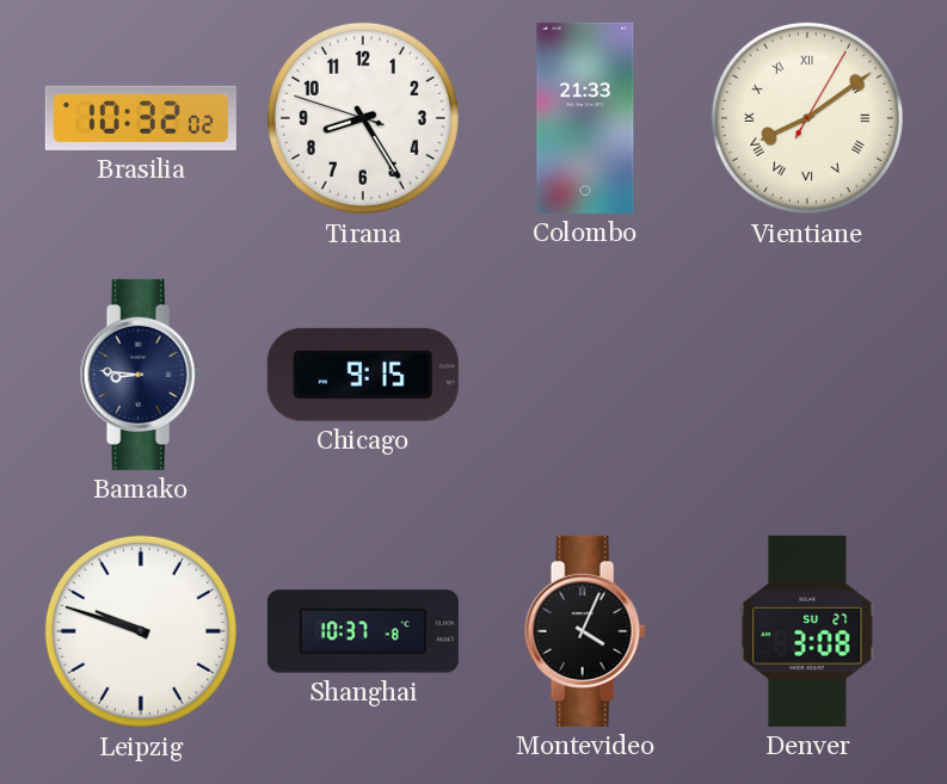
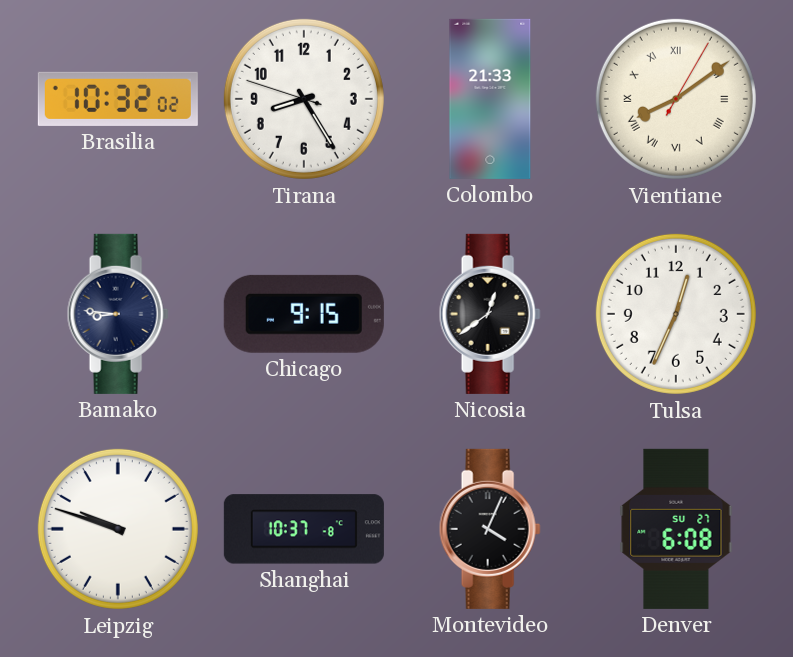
Nicosia: none -> 12:39
Tulsa: none -> 12:34
Denver: 3:08 -> 6:08
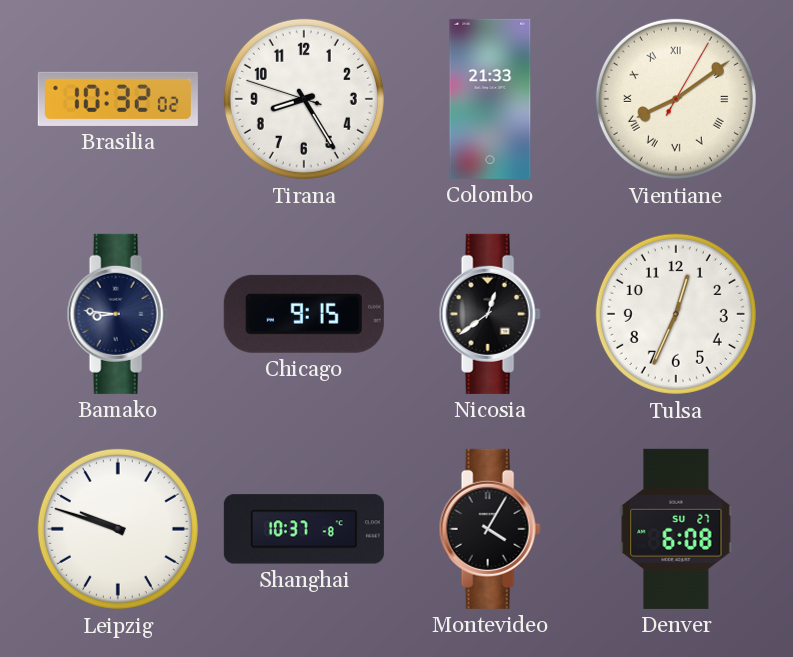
Montevideo: 4:04 -> 4:05
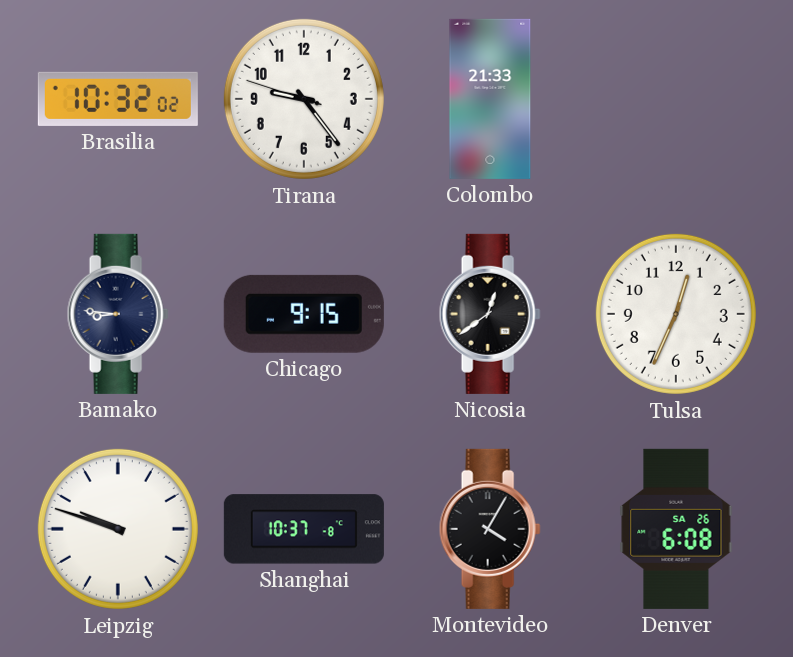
Tirana: 8:24 -> 9:23
Vientiane: 8:09 -> none
Denver date: SU 27 -> SA 26
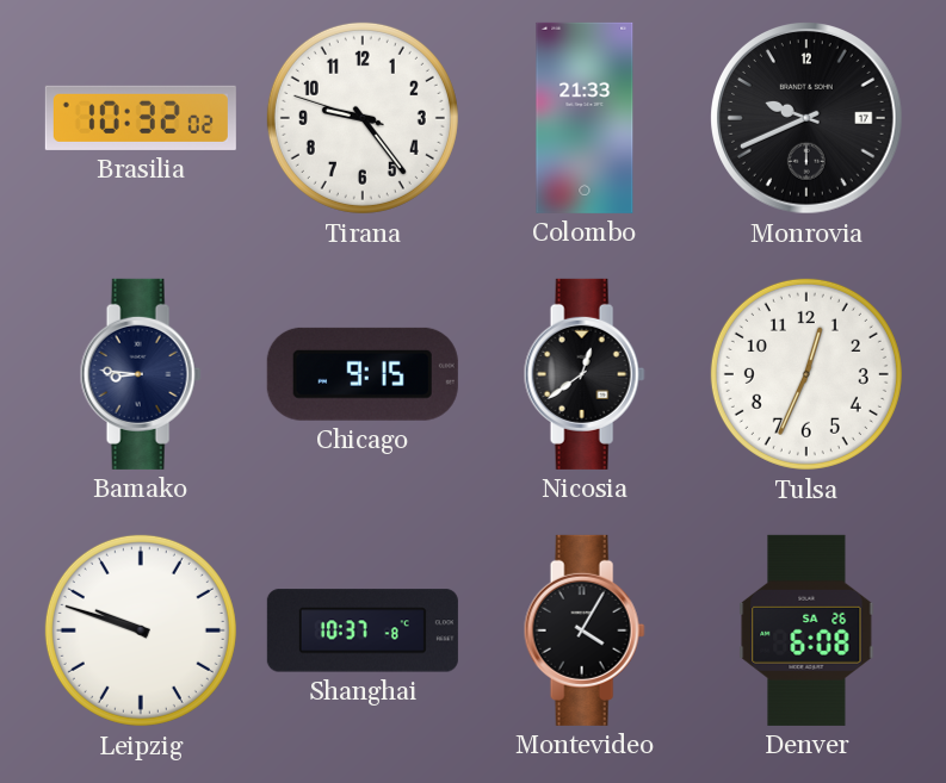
Monrovia: none -> 9:41
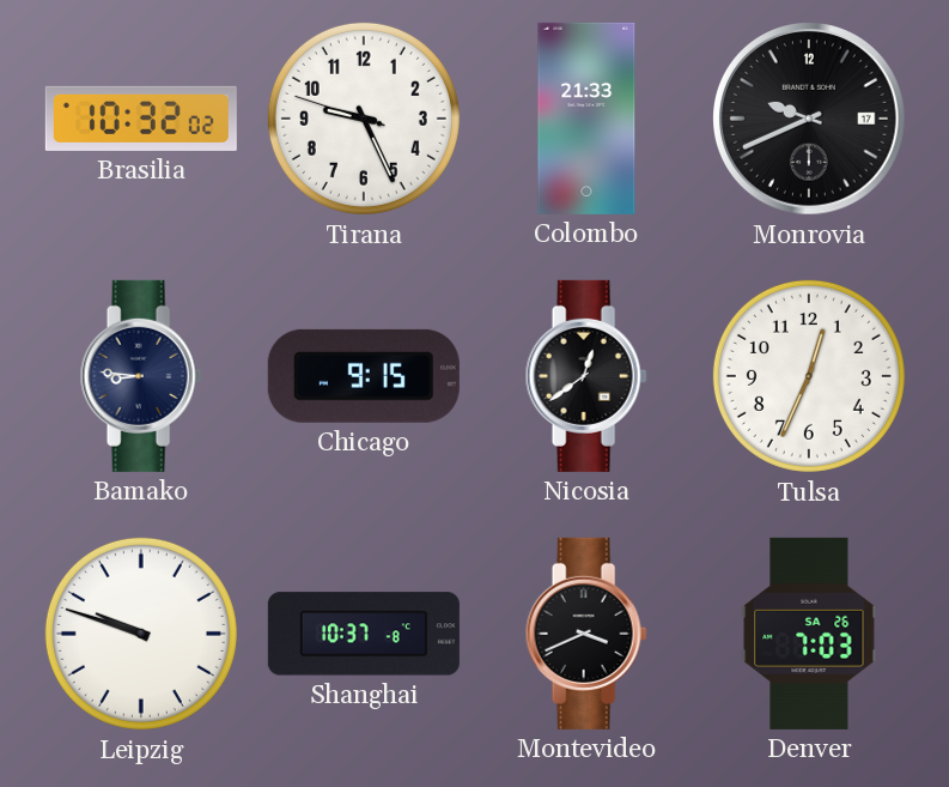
Tirana: 9:23 -> 9:25
Montevideo: 4:05 -> 3:41
Denver: 6:08 -> 7:03
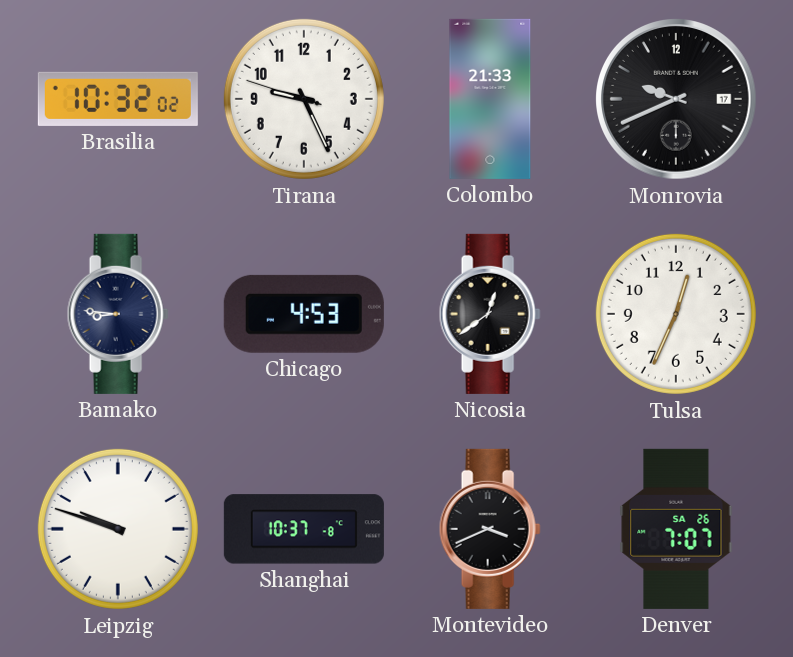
Chicago: 9:15 -> 4:53
Denver: 7:03 -> 7:07
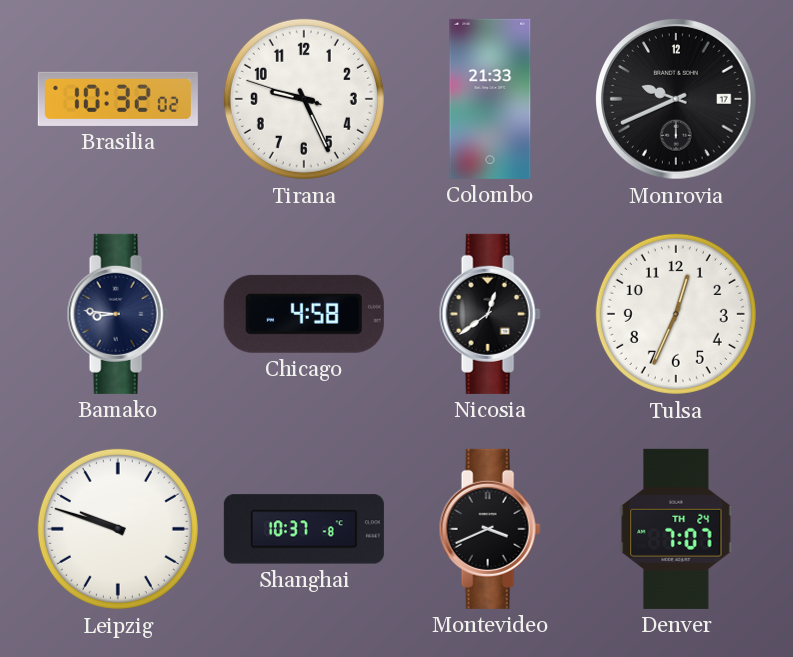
Chicago: 4:53 -> 4:58
Denver date: SA 26 -> TH 24
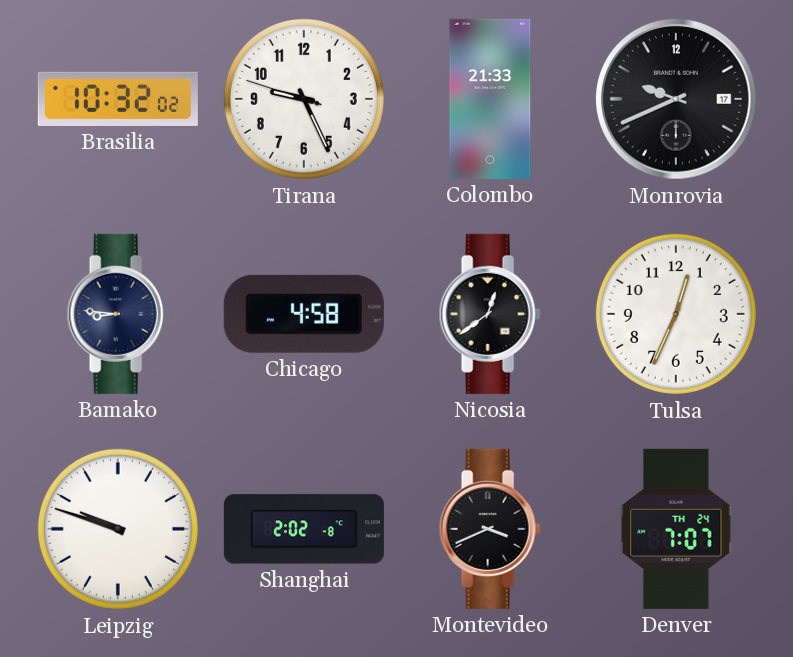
Shanghai: 10:37 -> 2:02
